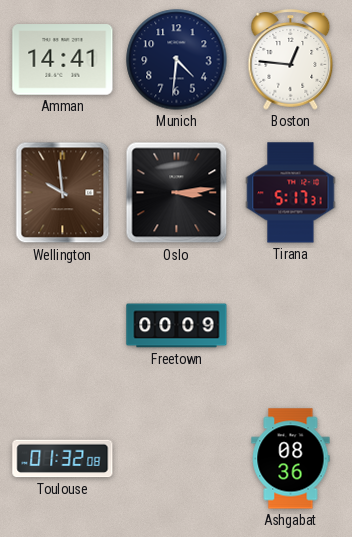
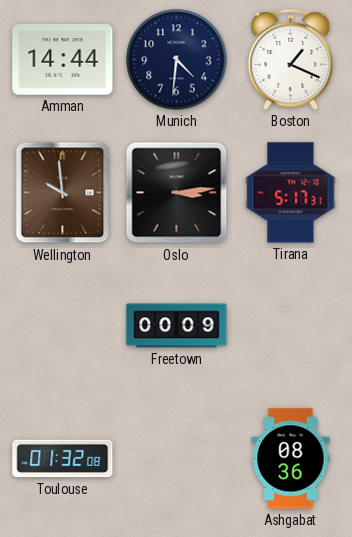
Amman: 14:41 -> 14:44
Boston: 12:46 -> 1:19
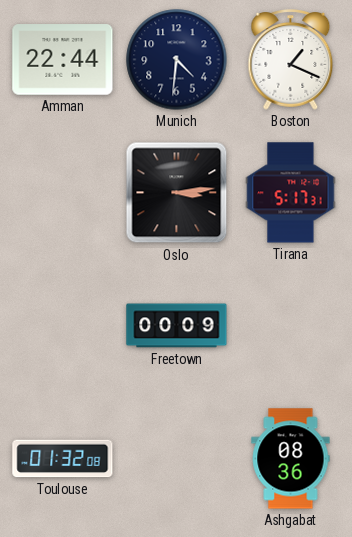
Amman: 14:44 -> 22:44
Wellington: 9:59 -> none
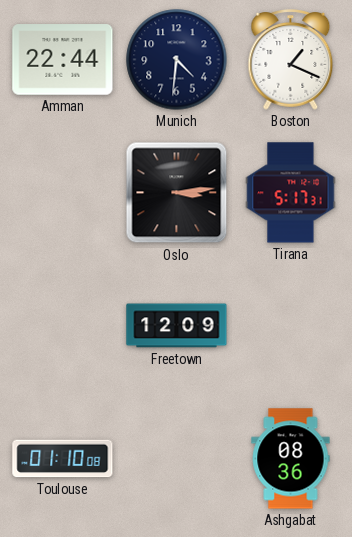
Freetown: 00:09 -> 12:09
Toulouse: 01:32 -> 01:10
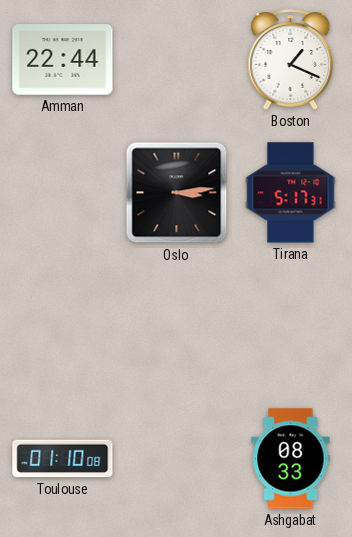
Munich: 4:31 -> none
Freetown: 12:09 -> none
Ashgabat: 08:36 -> 08:33
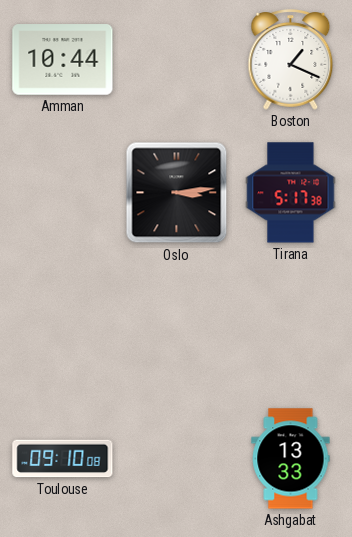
Amman: 22:44 -> 10:44
Tirana: 5:17:31 -> 5:17:38
Toulouse: 01:10 -> 09:10
Ashgabat: 08:33 -> 13:33
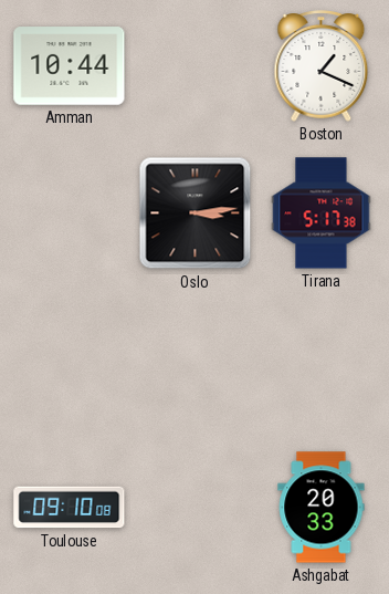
Ashgabat: 13:33 -> 20:33
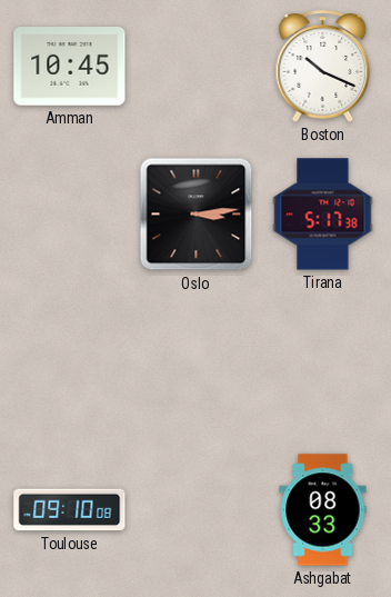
Amman: 10:44 -> 10:45
Boston: 1:19 -> 10:19
Ashgabat: 20:33 -> 08:33
